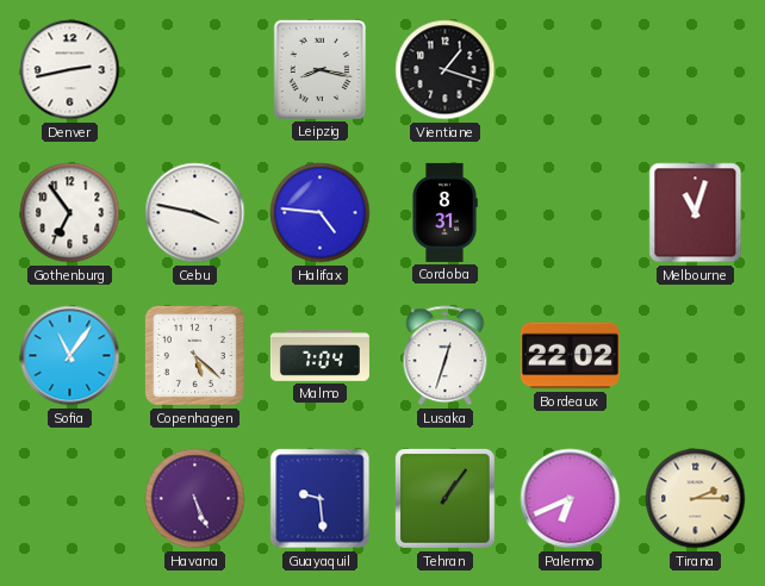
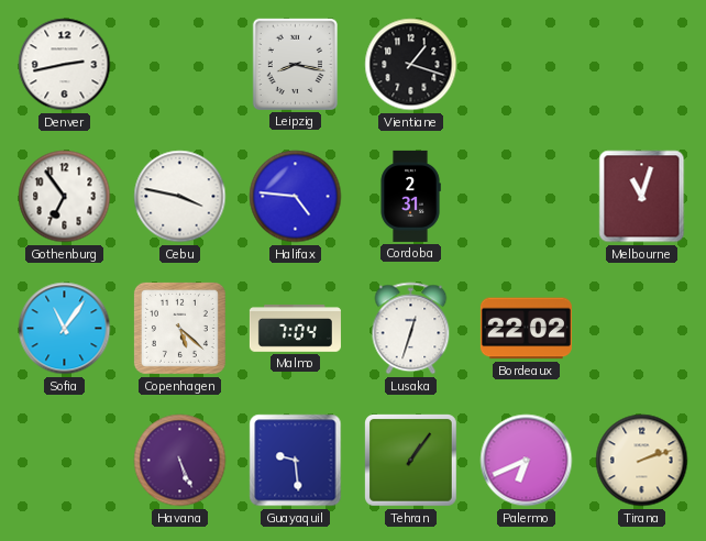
Cordoba: 8:31 -> 2:31
Tirana: 2:15 -> 2:12
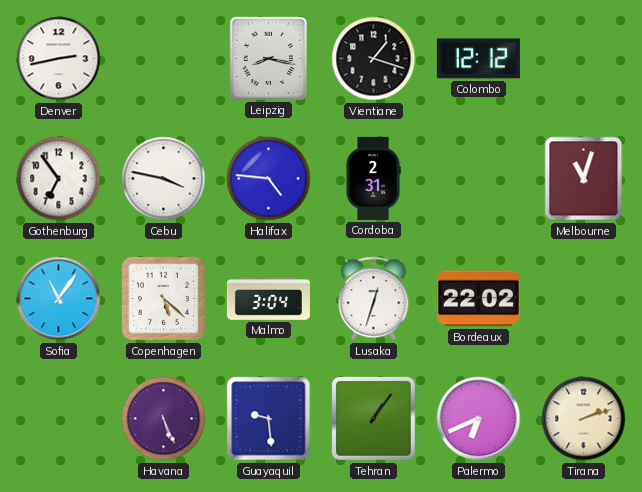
Colombo: none -> 12:12
Malmo: 7:04 -> 3:04
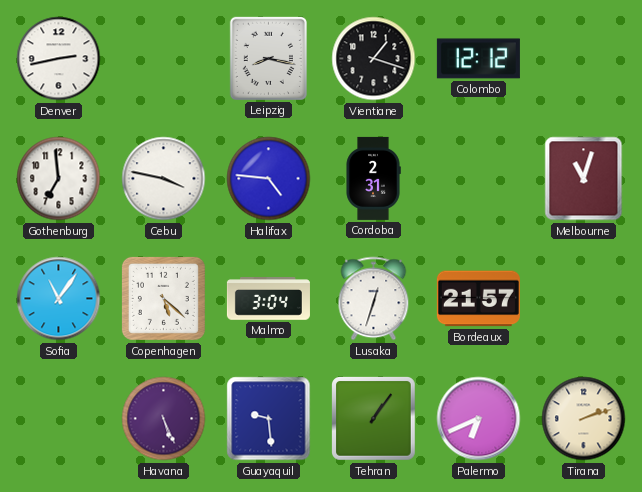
Gothenburg: 6:54 -> 6:59
Bordeaux: 22:02 -> 21:57
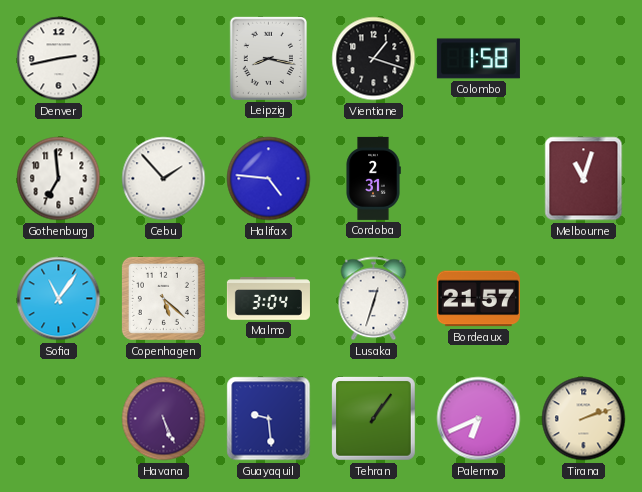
Colombo: 12:12 -> 1:58
Cebu: 3:47 -> 1:53
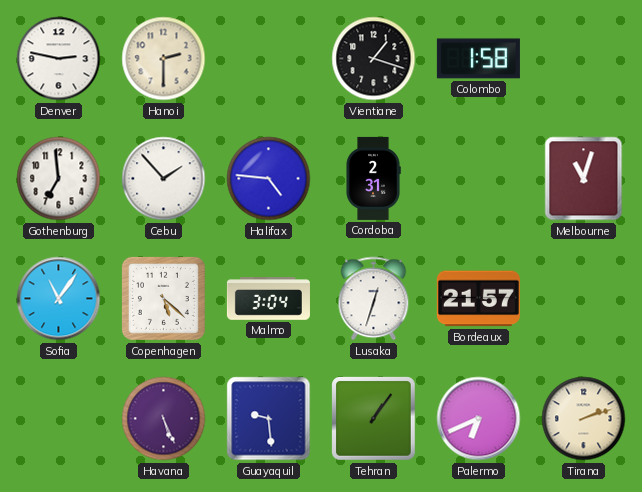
Denver: 2:43 -> 2:47
Hanoi: none -> 2:30
Leipzig: 8:17 -> none
